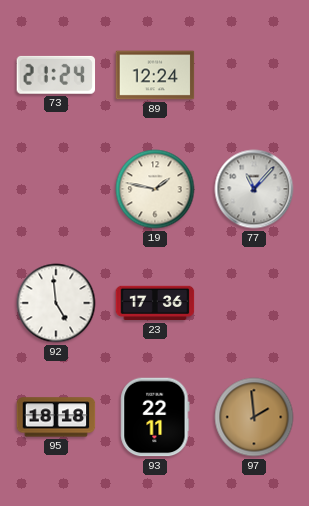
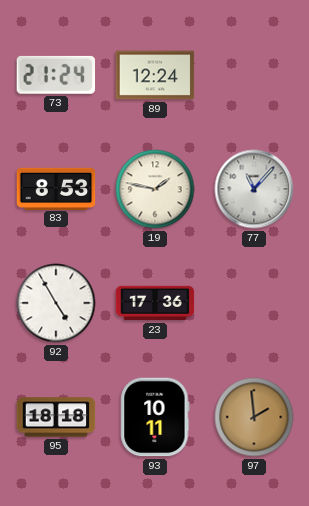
83: none -> 8:53
92: 4:59 -> 4:55
93: 22:11 -> 10:11
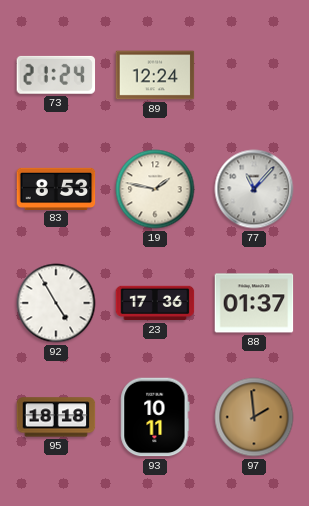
88: none -> 01:37
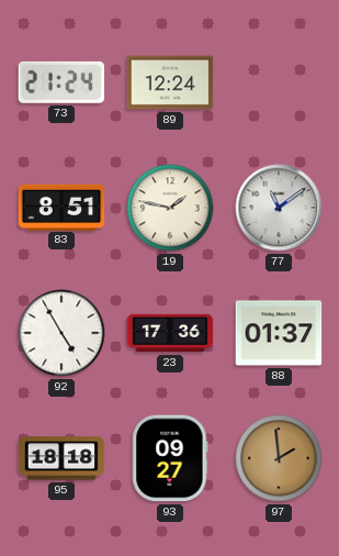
83: 8:53 -> 8:51
77: 11:07 -> 11:09
93: 10:11 -> 09:27
